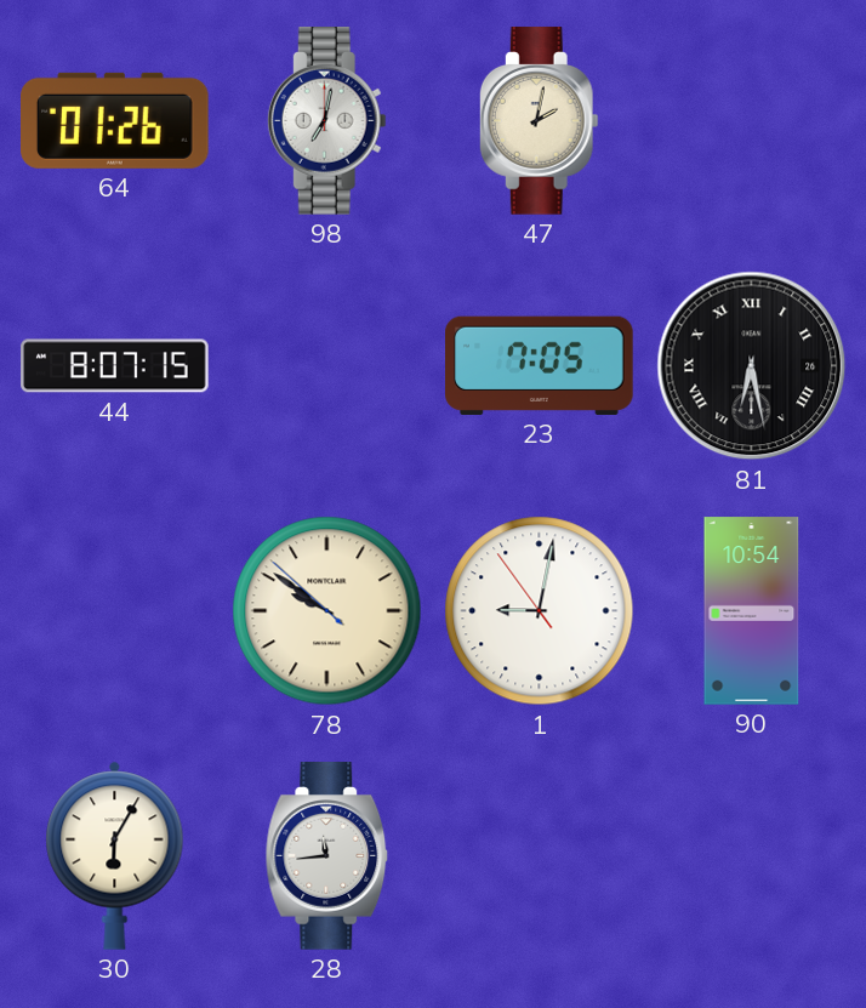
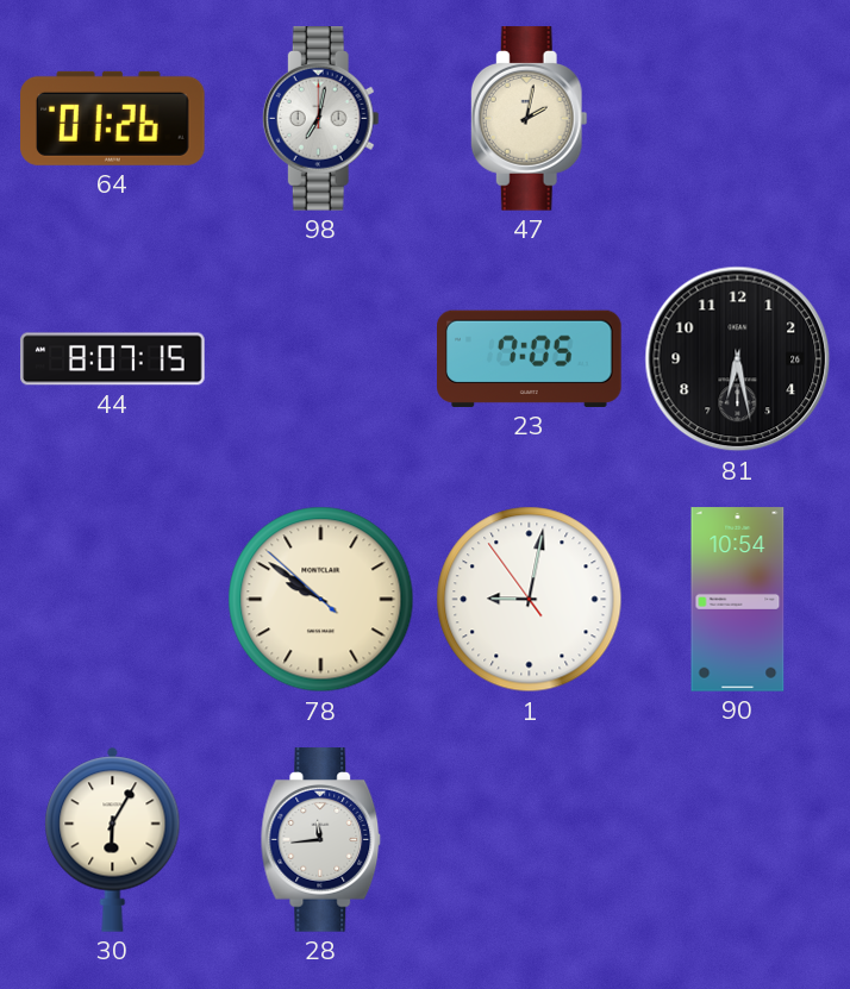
81 numerals: Roman -> Arabic
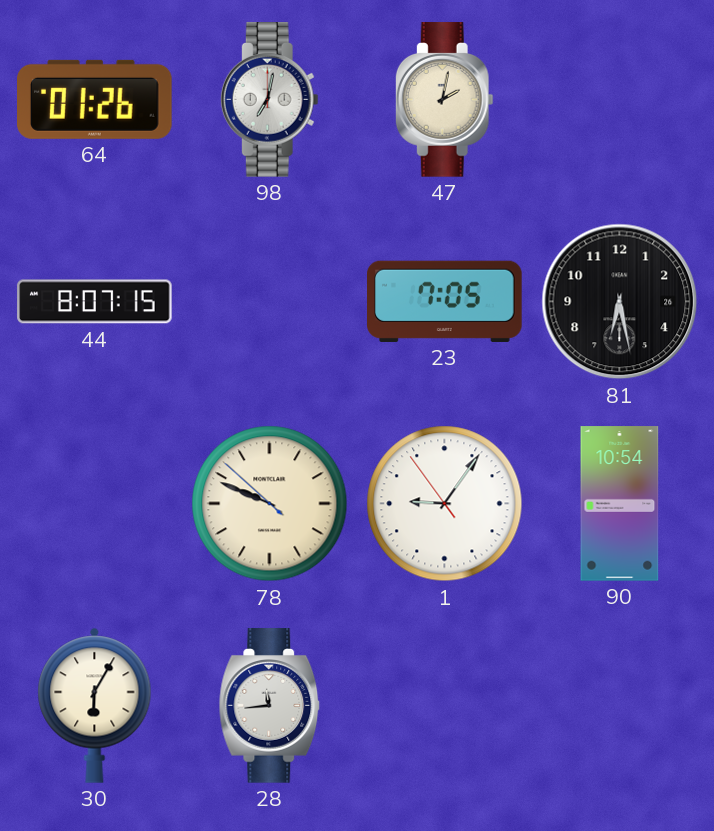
78: 9:50 -> 9:48
1: 9:01 -> 9:05
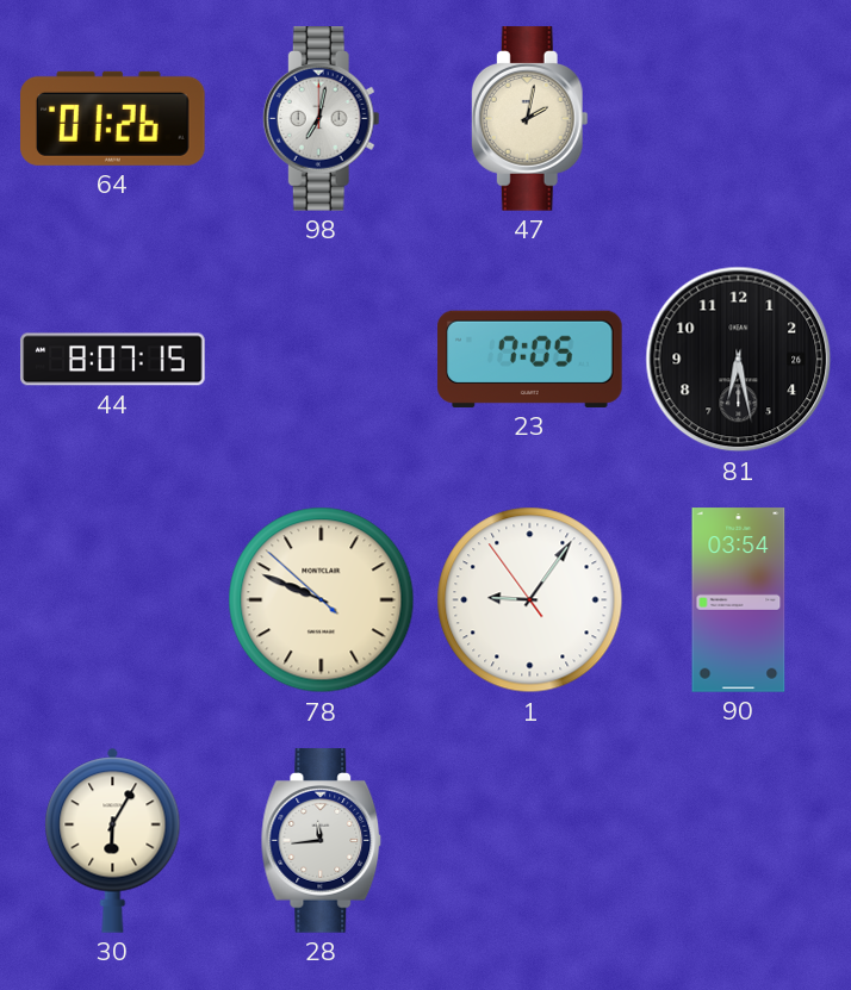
90: 10:54 -> 03:54
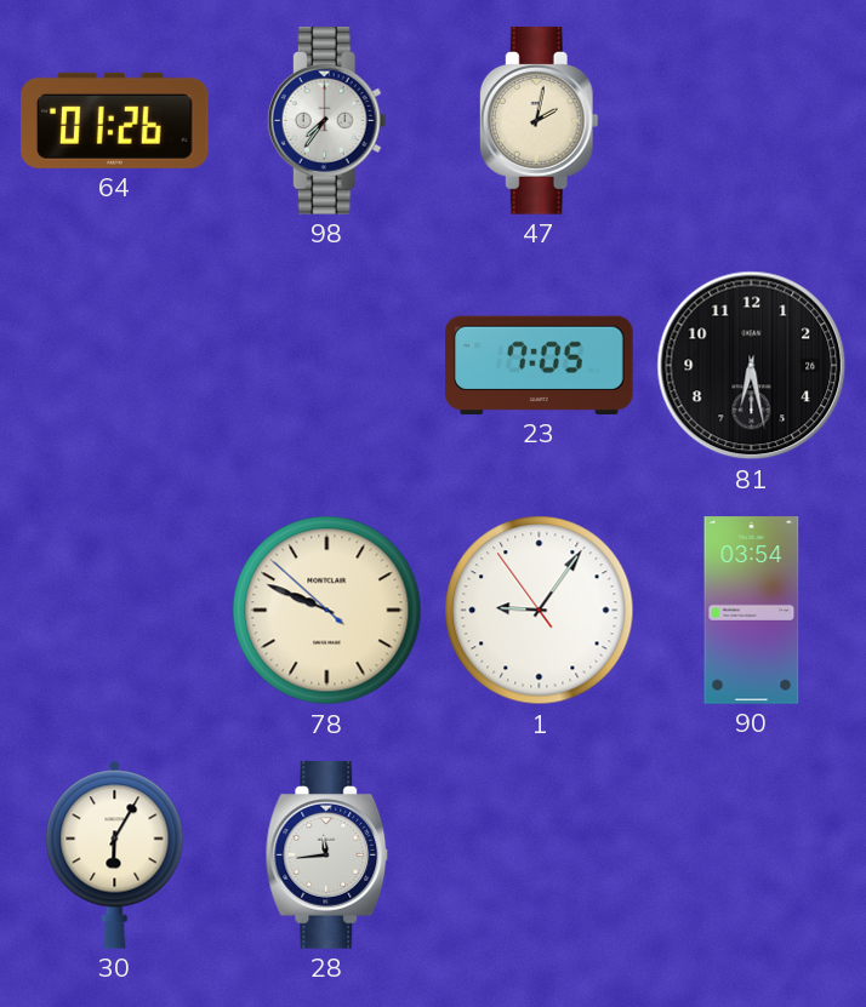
98: 7:02 -> 7:36
44: 8:07 -> none
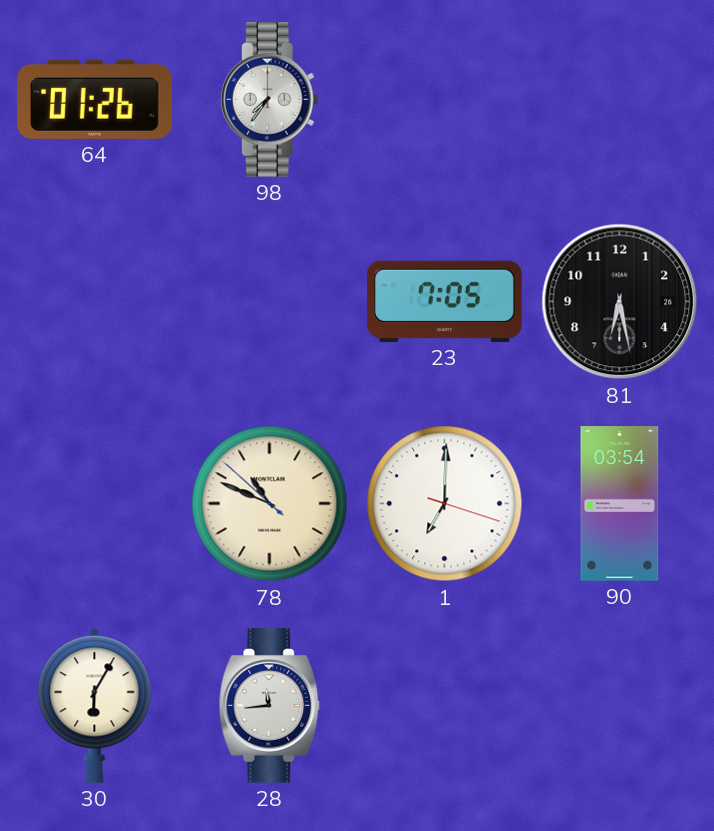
47: 2:02 -> none
78: 9:48 -> 10:48
1: 9:05 -> 7:00
